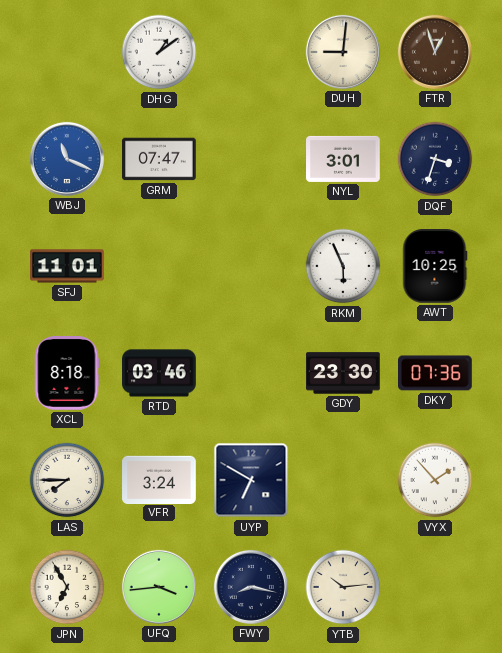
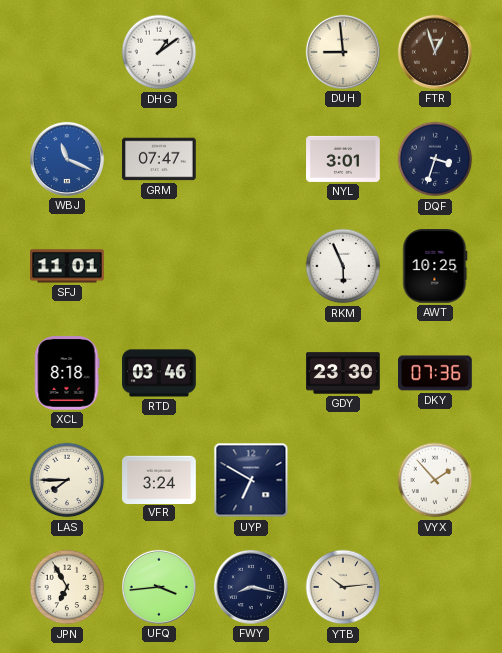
DUH: 9:01 -> 8:59
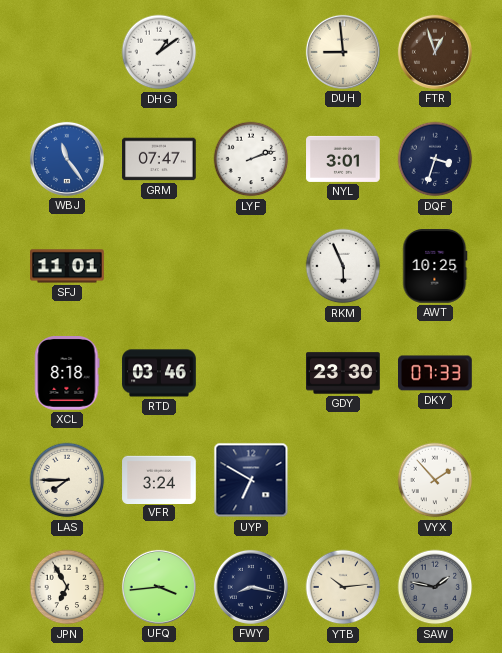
WBJ: 11:19 -> 11:24
LYF: none -> 2:12
DKY: 07:36 -> 07:33
SAW: none -> 1:47
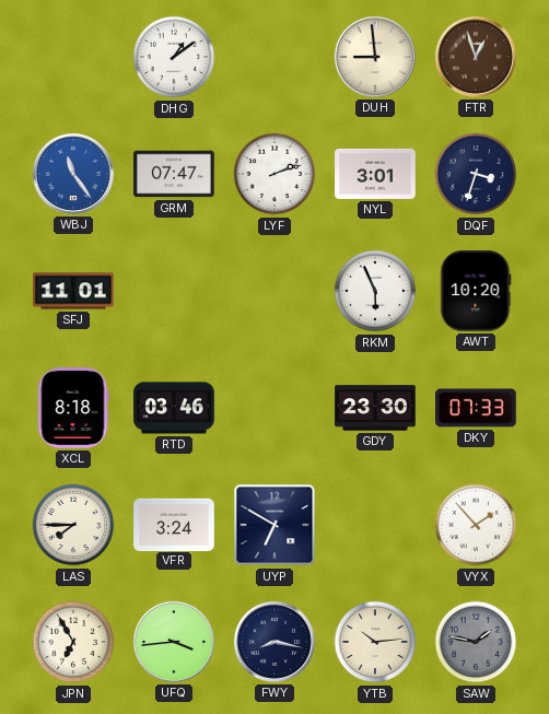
AWT: 10:25 -> 10:20
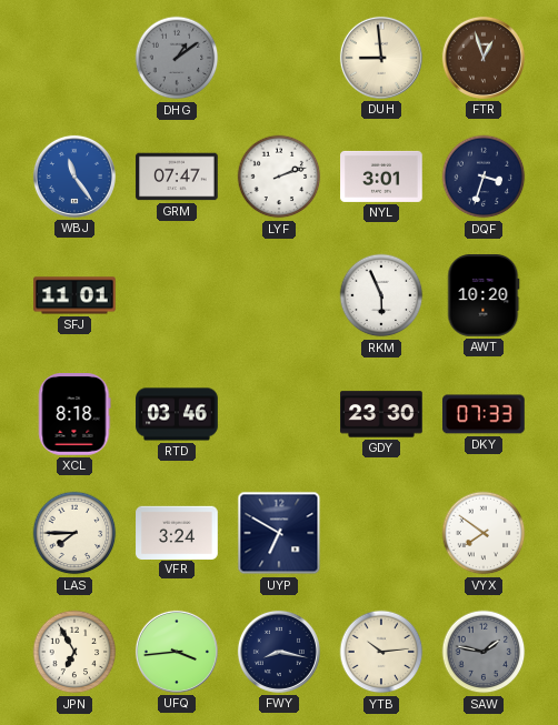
DHG dial: white -> grey
VYX: 1:53 -> 7:51
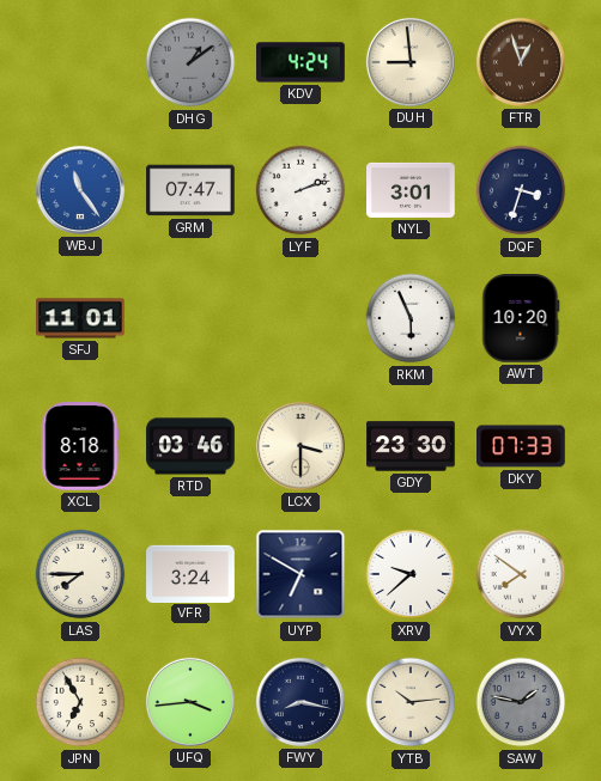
KDV: none -> 4:24
LCX: none -> 3:30
XRV: none -> 9:38
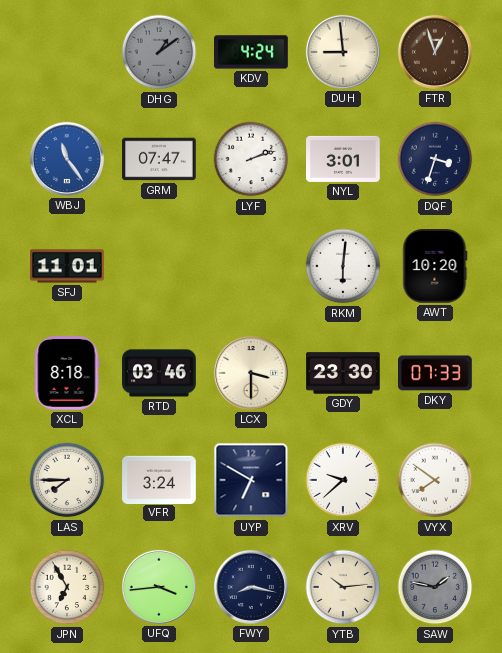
RKM: 5:56 -> 6:01
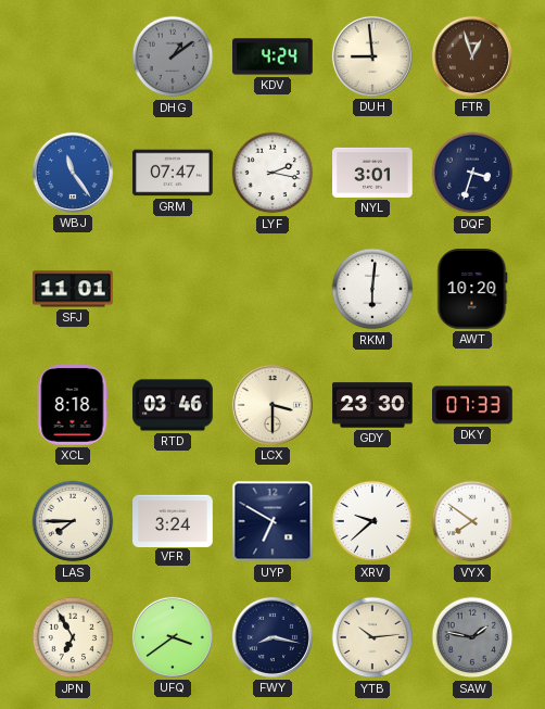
LYF: 2:12 -> 2:17
UFQ: 3:44 -> 3:39
